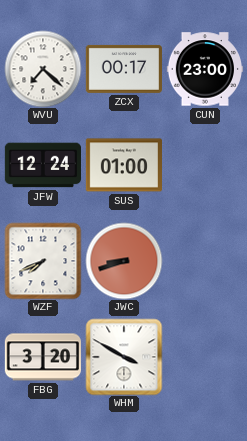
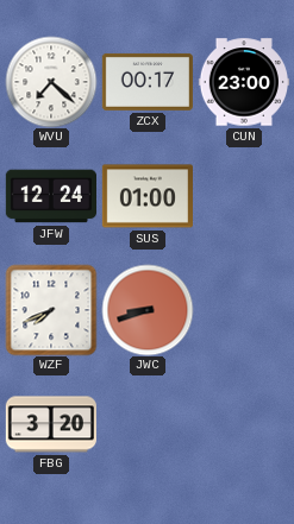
WHM: 3:50 -> none
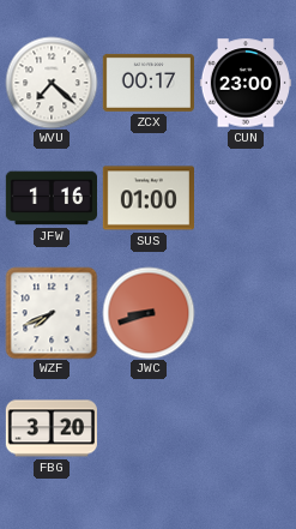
JFW: 12:24 -> 1:16
